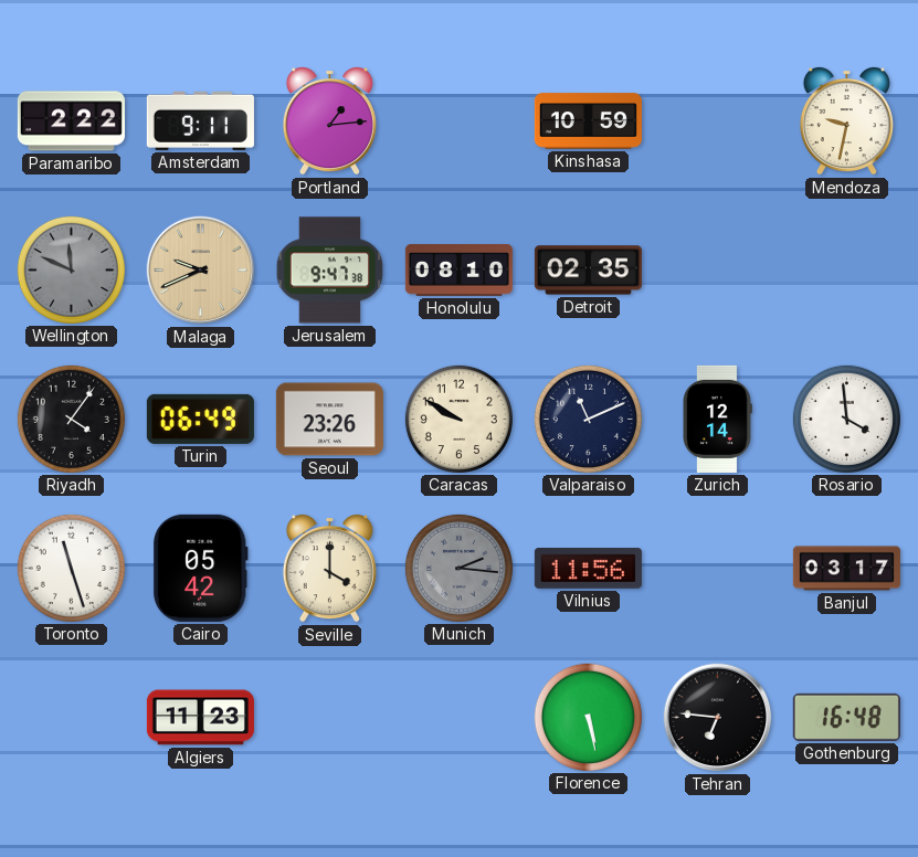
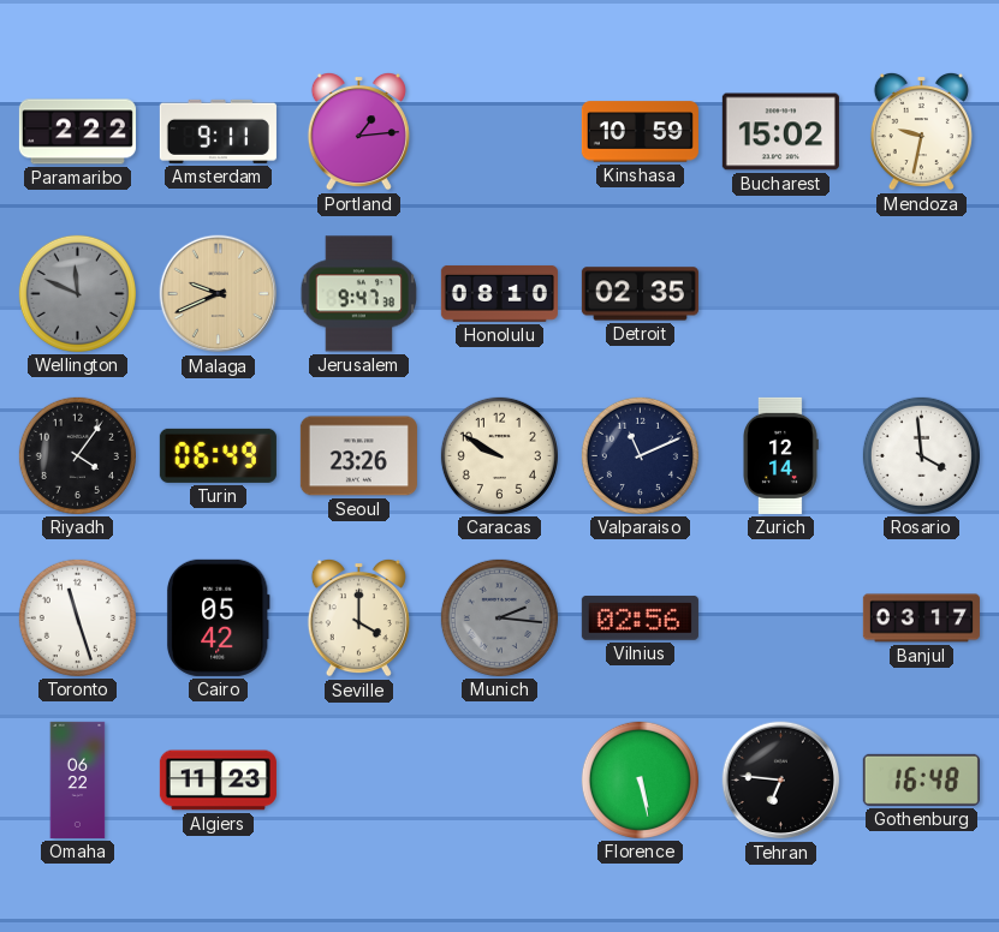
Bucharest: none -> 15:02
Vilnius: 11:56 -> 02:56
Omaha: none -> 06:22
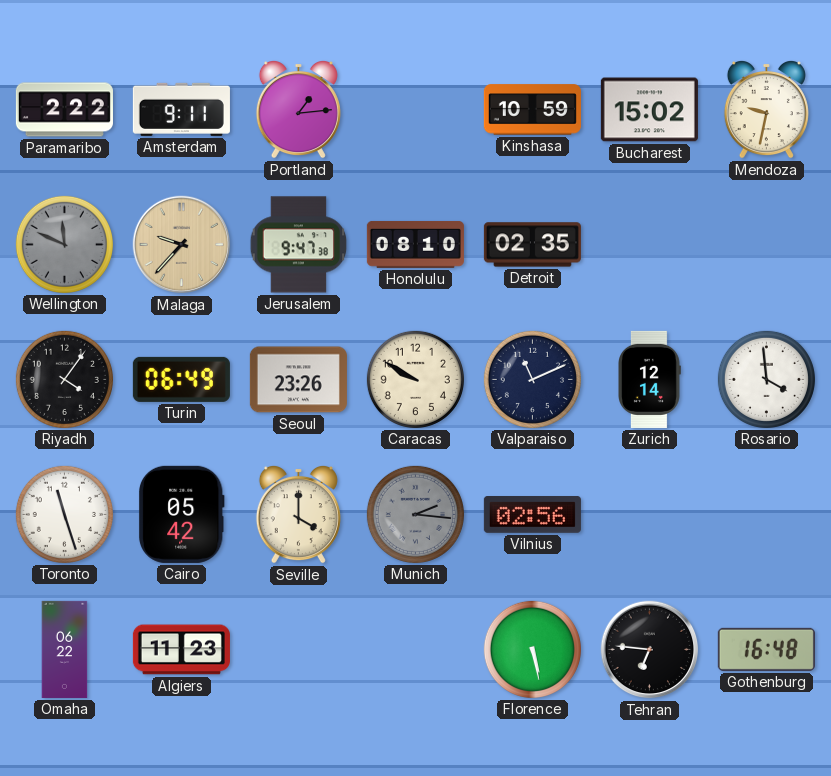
Malaga: 9:41 -> 9:37
Banjul: 03:17 -> none
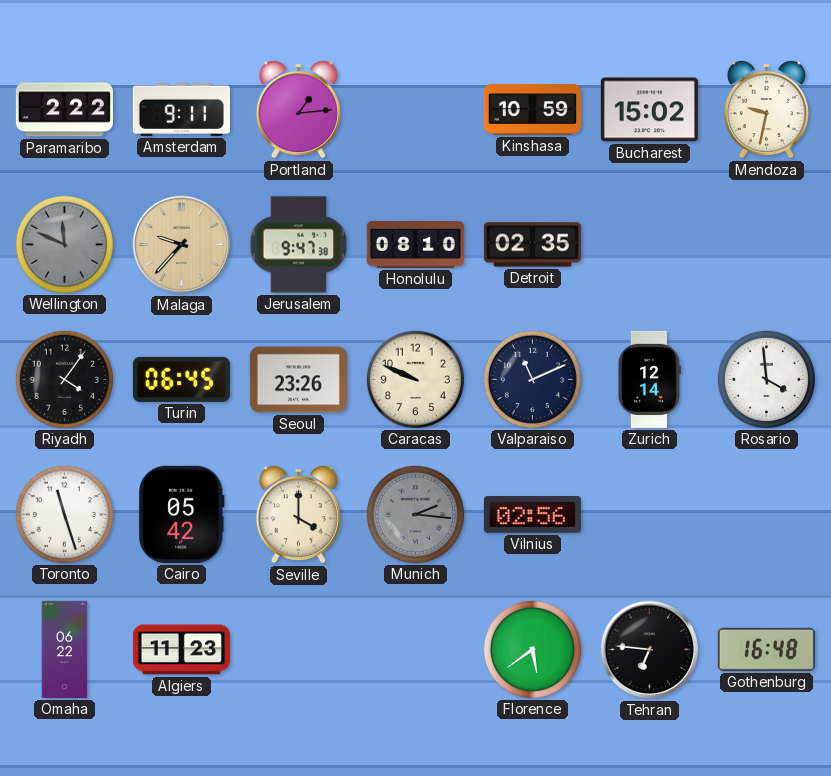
Turin: 06:49 -> 06:45
Caracas: 9:50 -> 9:49
Florence: 5:28 -> 5:39
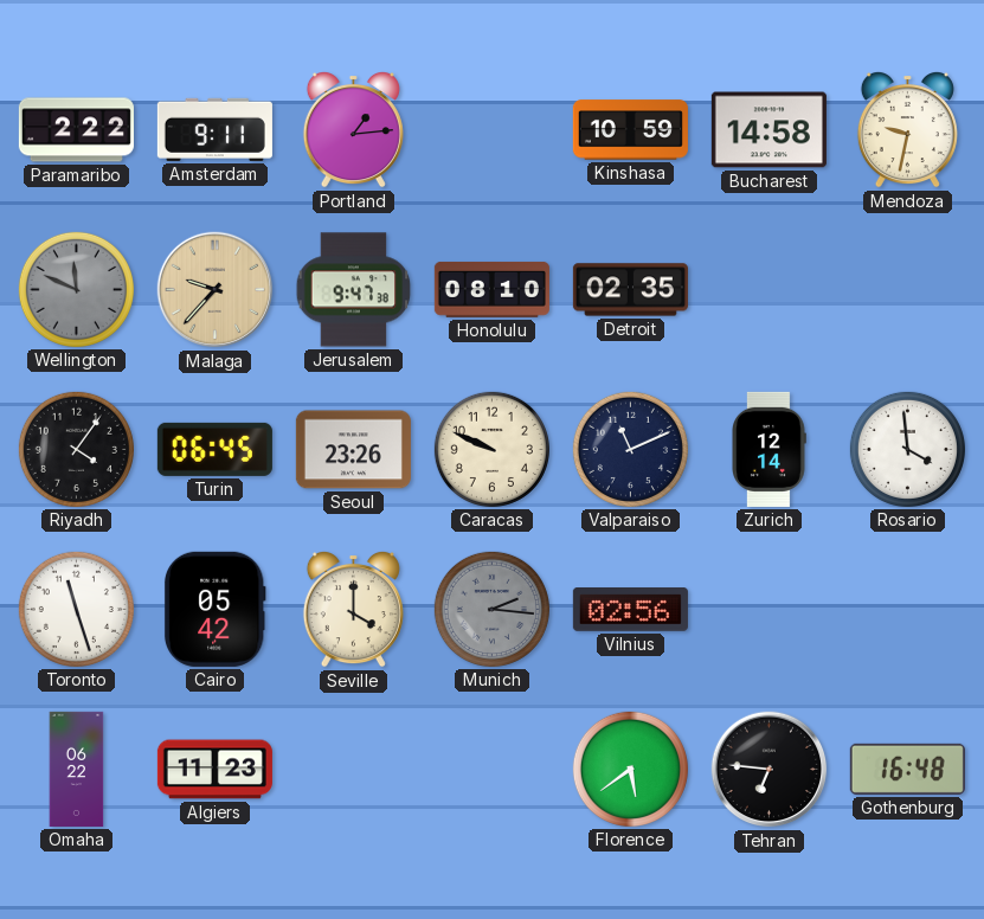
Bucharest: 15:02 -> 14:58
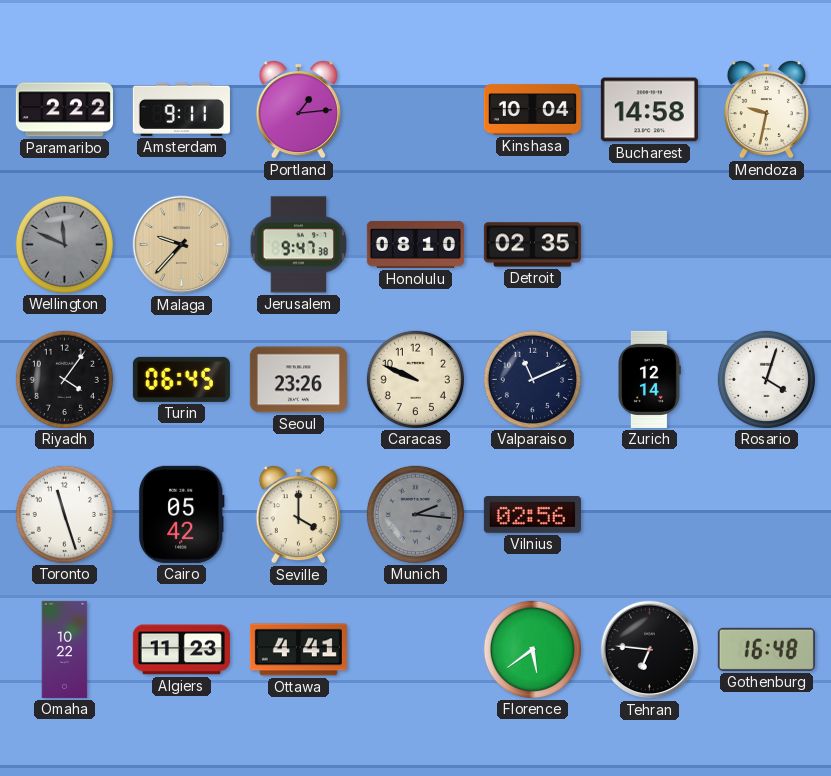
Kinshasa: 10:59 -> 10:04
Rosario: 3:59 -> 4:03
Omaha: 06:22 -> 10:22
Ottawa: none -> 4:41
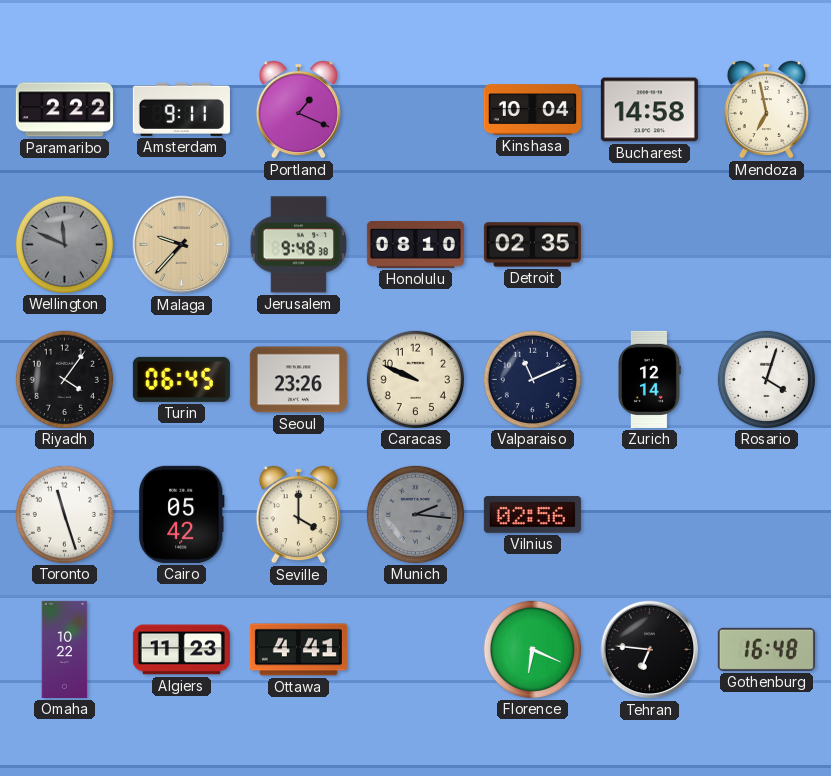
Portland: 1:14 -> 1:19
Mendoza: 9:32 -> 6:58
Jerusalem: 9:47 -> 9:48
Florence: 5:39 -> 6:19
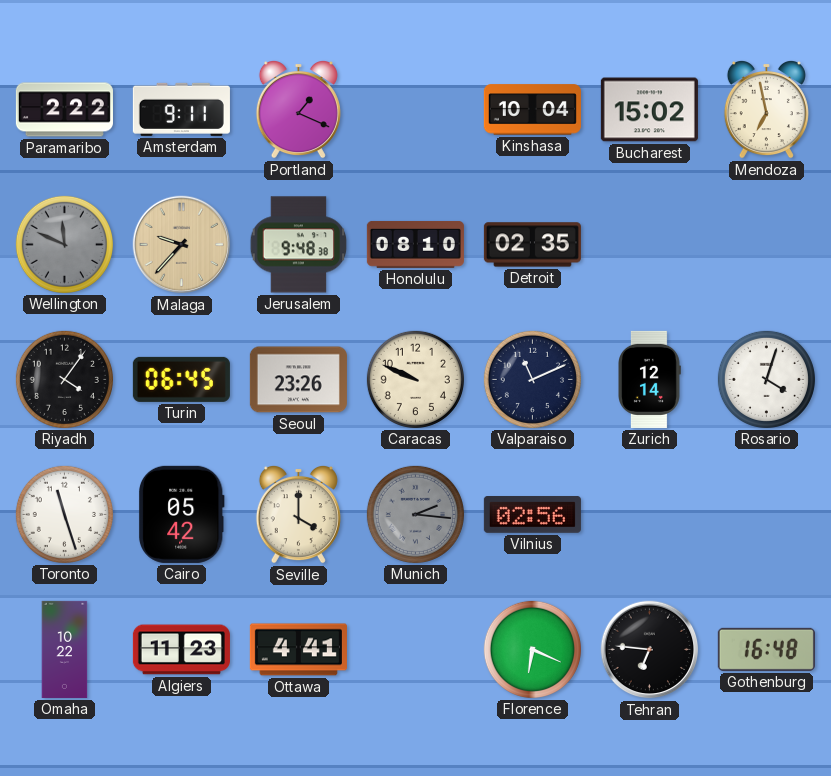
Bucharest: 14:58 -> 15:02
